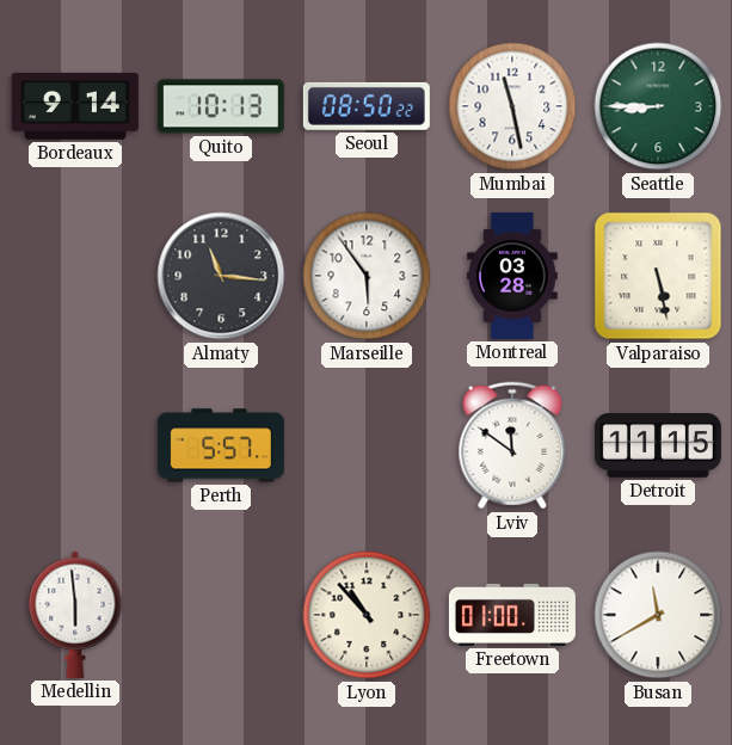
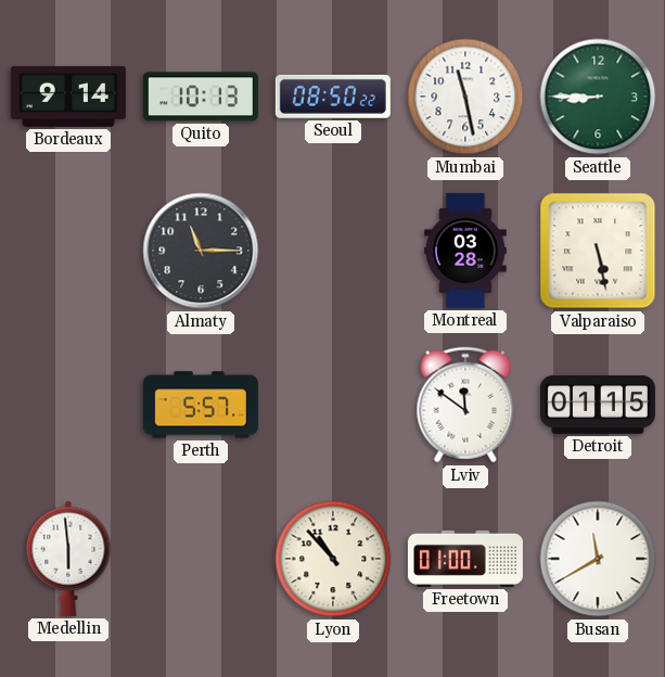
Almaty: 11:16 -> 11:15
Marseille: 5:54 -> none
Detroit: 11:15 -> 01:15
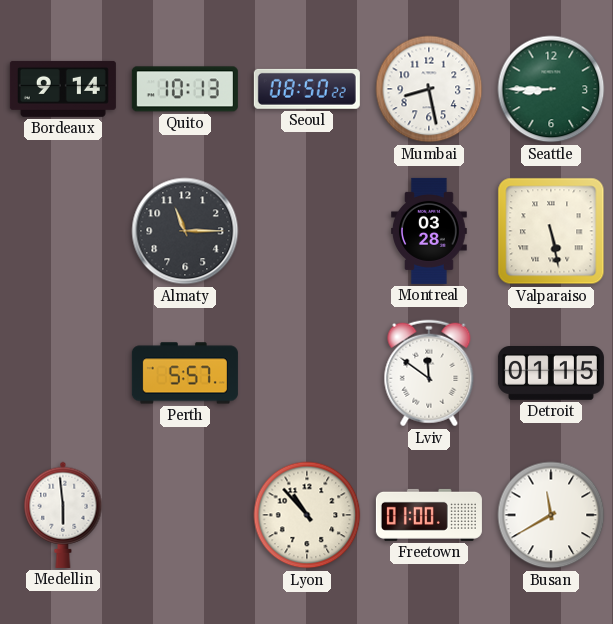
Mumbai: 11:28 -> 8:28
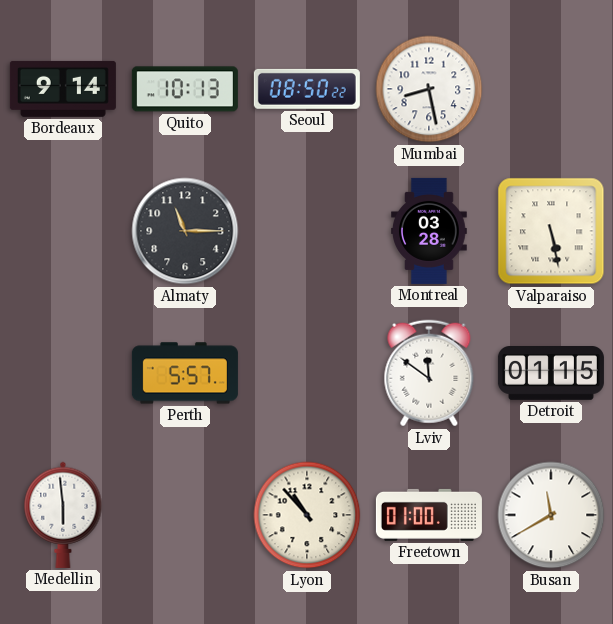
Seattle: 8:45 -> none
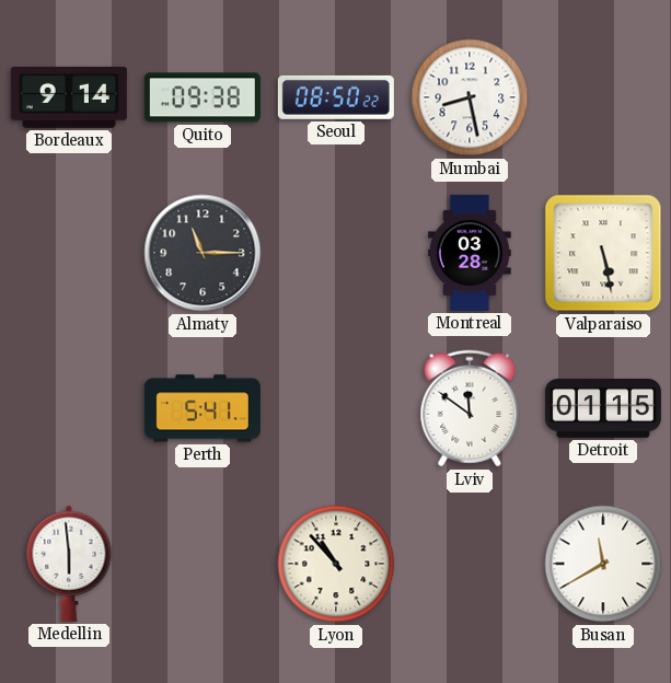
Quito: 10:13 -> 09:38
Perth: 5:57 -> 5:41
Freetown: 01:00 -> none
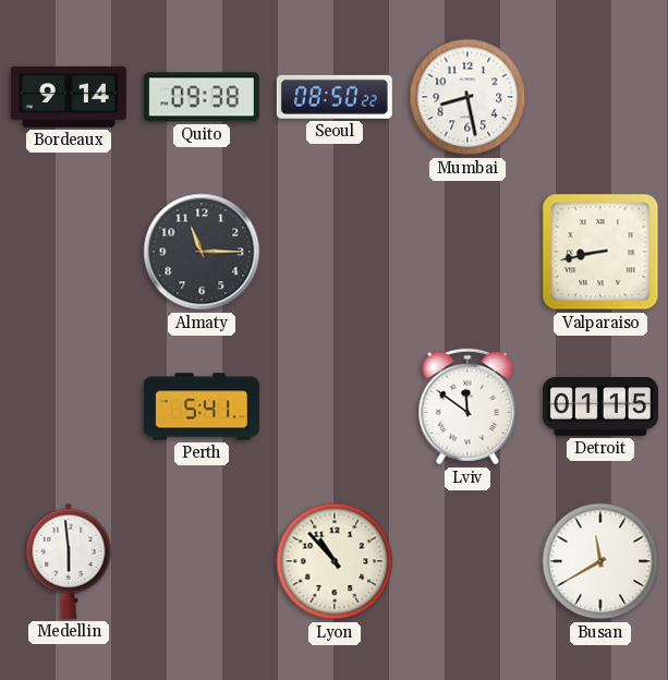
Montreal: 03:28 -> none
Valparaiso: 5:28 -> 8:43
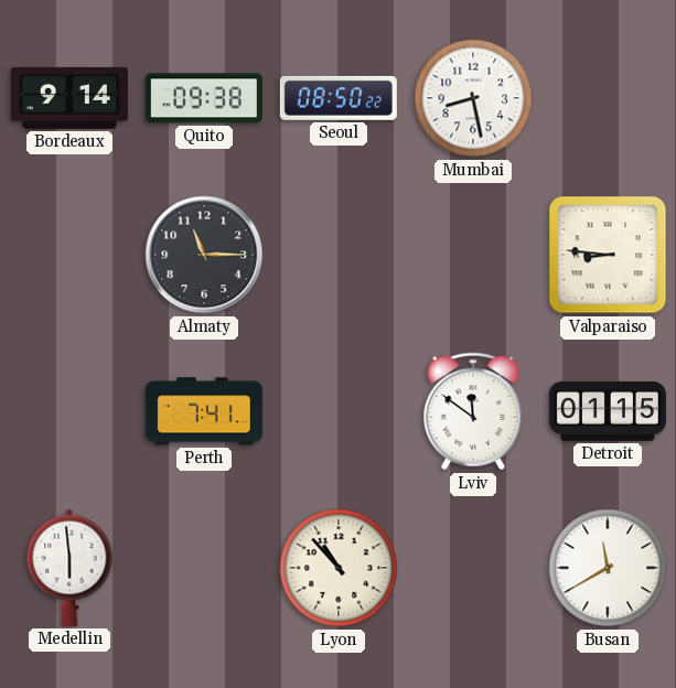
Valparaiso: 8:43 -> 8:46
Perth: 5:41 -> 7:41
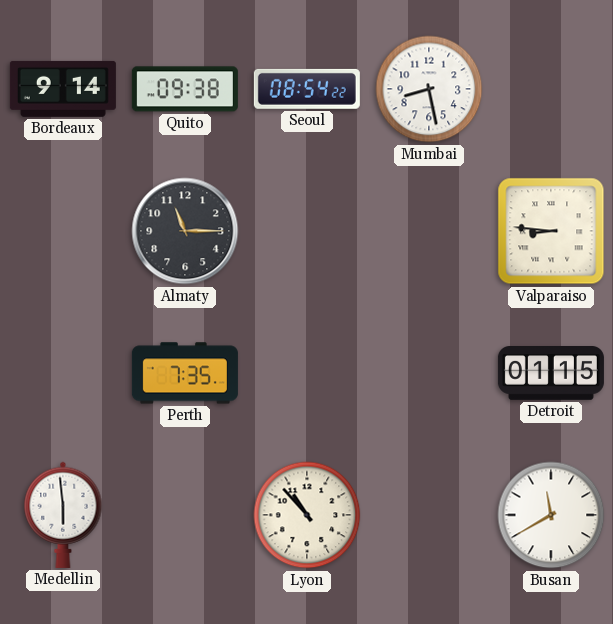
Seoul: 08:50 -> 08:54
Perth: 7:41 -> 7:35
Lviv: 11:51 -> none
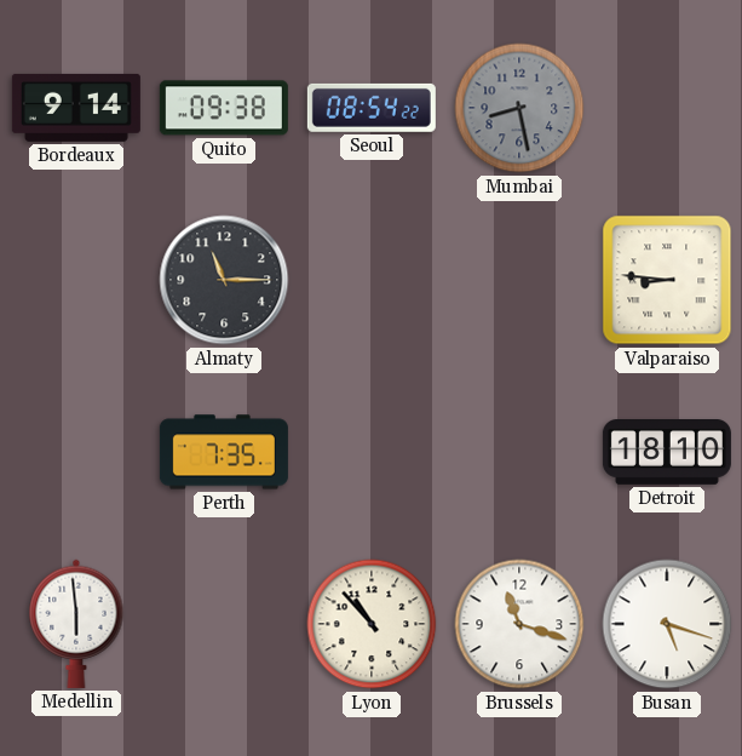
Mumbai dial: white -> grey
Detroit: 01:15 -> 18:10
Brussels: none -> 11:18
Busan: 11:40 -> 5:18
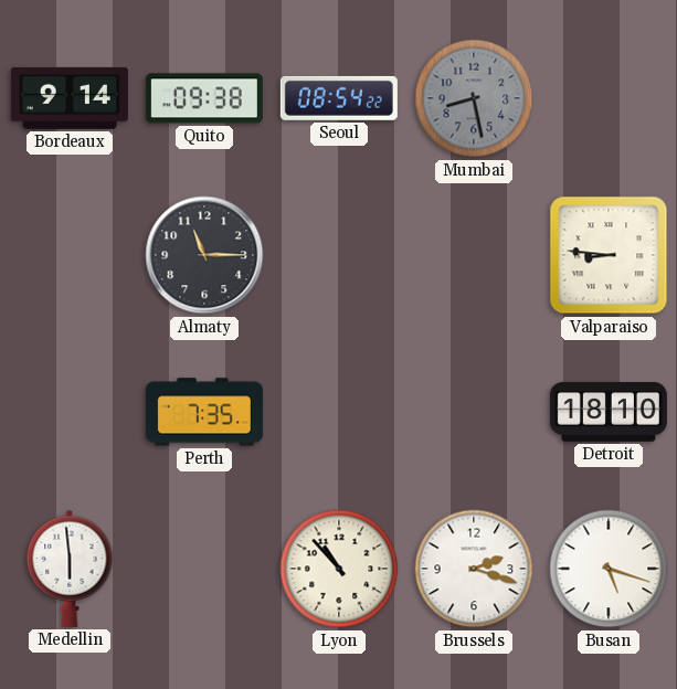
Brussels: 11:18 -> 2:18
